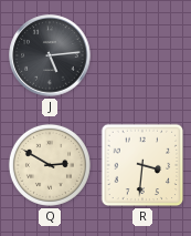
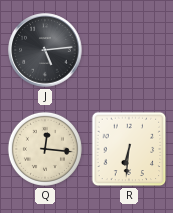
Q: 2:50 -> 12:16
R: 3:31 -> 6:31
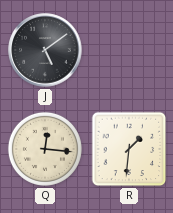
J: 5:14 -> 5:09
R: 6:31 -> 1:31
